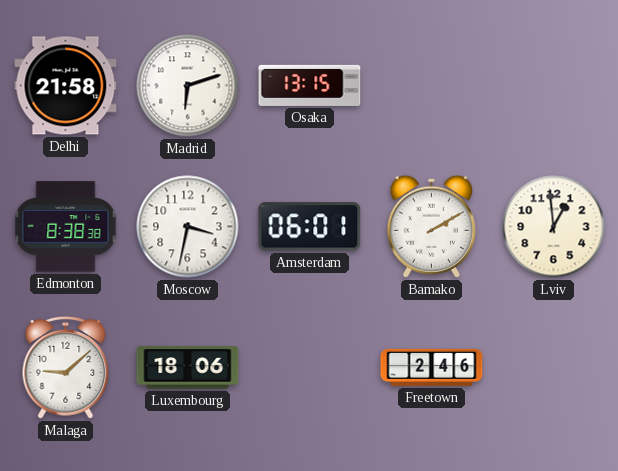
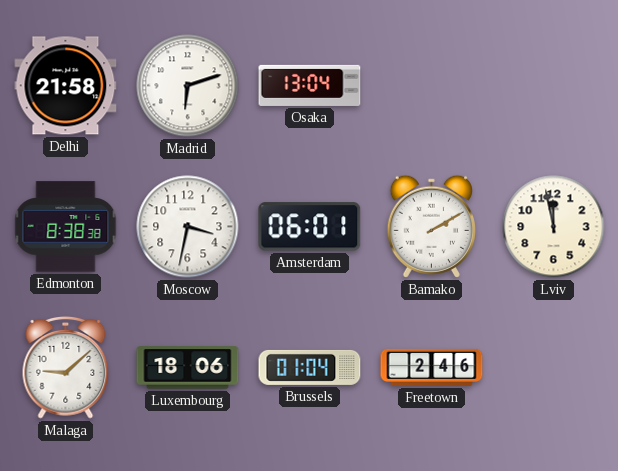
Osaka: 13:15 -> 13:04
Lviv: 12:59 -> 11:58
Brussels: none -> 01:04
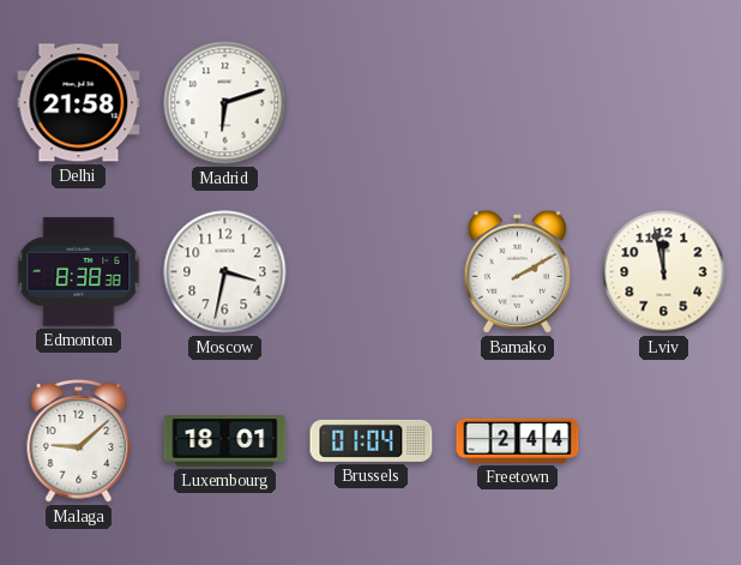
Osaka: 13:04 -> none
Amsterdam: 06:01 -> none
Luxembourg: 18:06 -> 18:01
Freetown: 2:46 -> 2:44
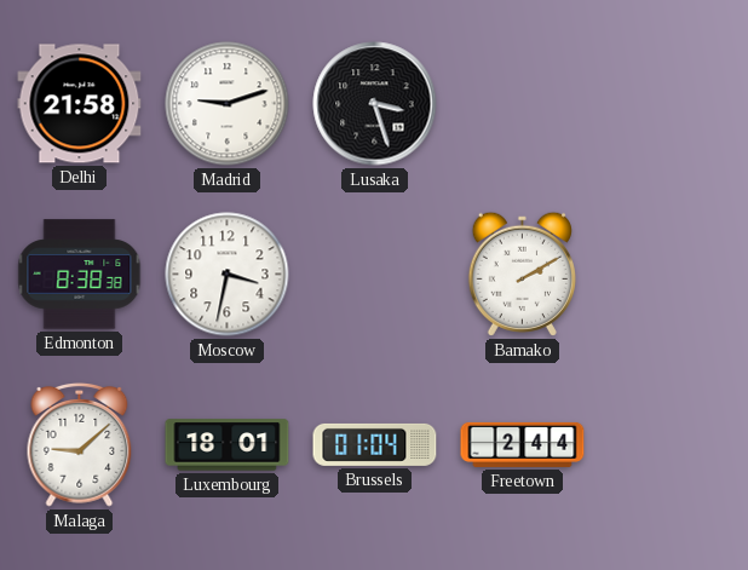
Madrid: 6:12 -> 9:12
Lusaka: none -> 3:27
Lviv: 11:58 -> none
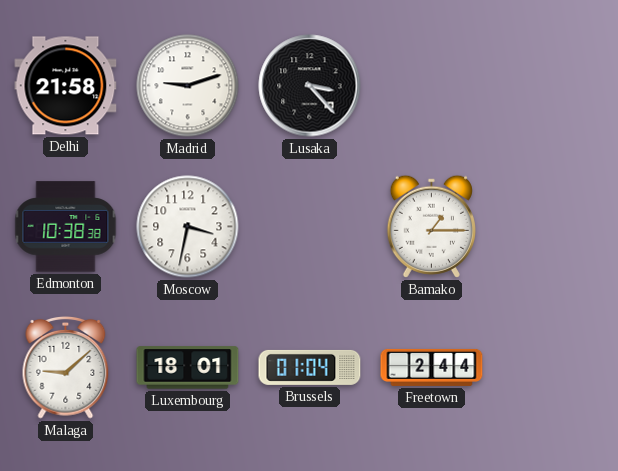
Lusaka: 3:27 -> 3:23
Edmonton: 8:38 -> 10:38
Bamako: 2:10 -> 1:15
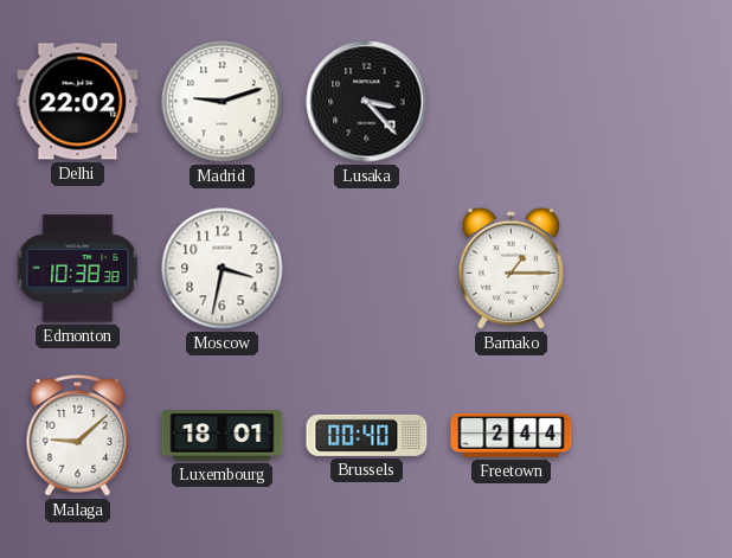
Delhi: 21:58 -> 22:02
Brussels: 01:04 -> 00:40
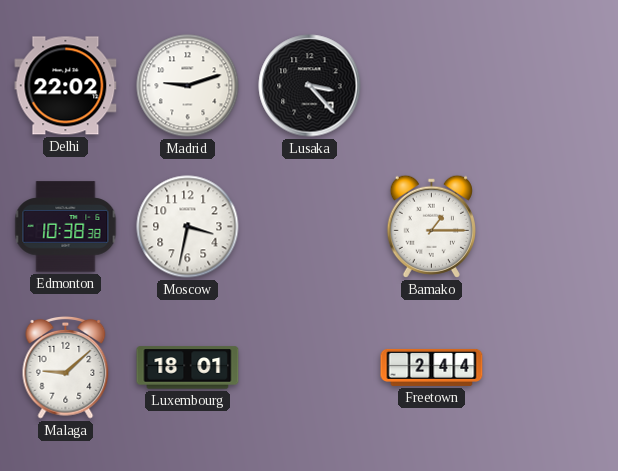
Brussels: 00:40 -> none
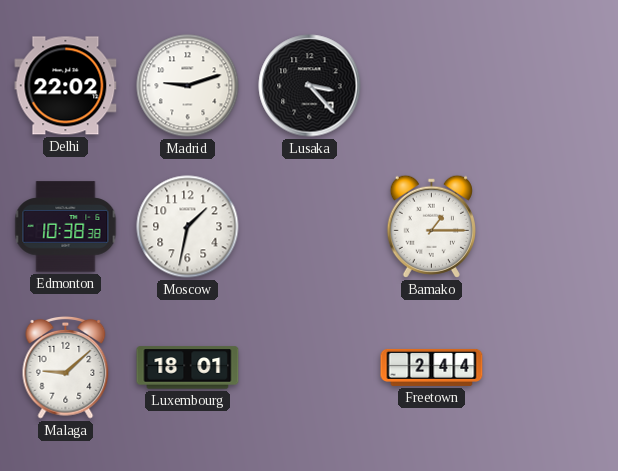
Moscow: 3:32 -> 1:32
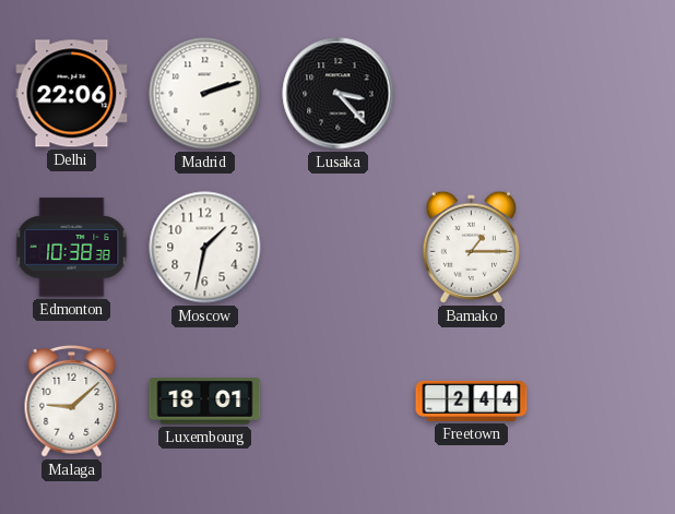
Delhi: 22:02 -> 22:06
Madrid: 9:12 -> 2:12
